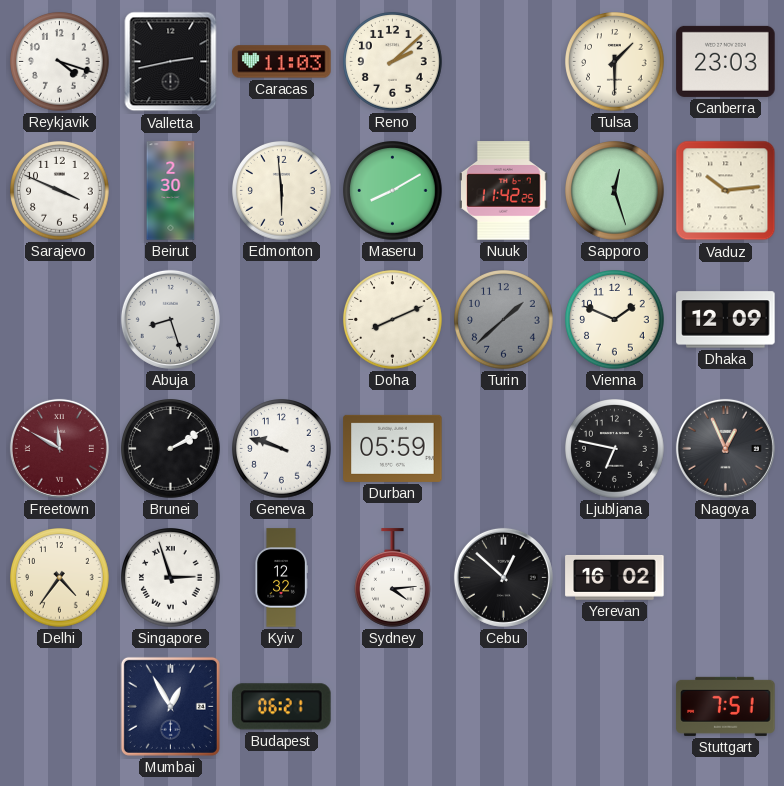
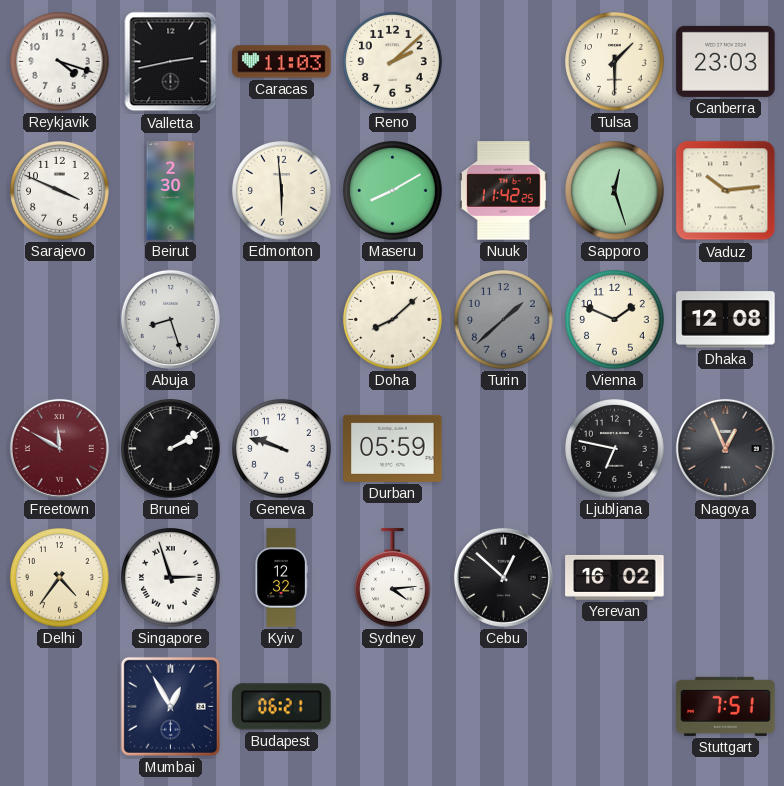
Doha: 8:11 -> 8:08
Dhaka: 12:09 -> 12:08
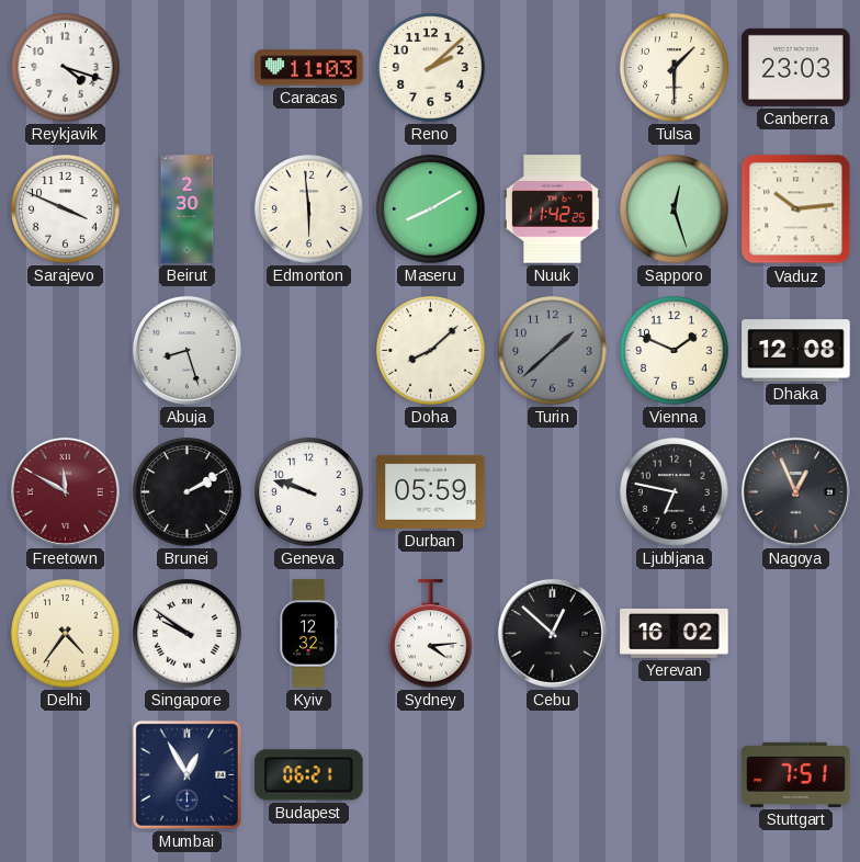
Valletta: 2:43 -> none
Singapore: 2:57 -> 9:51
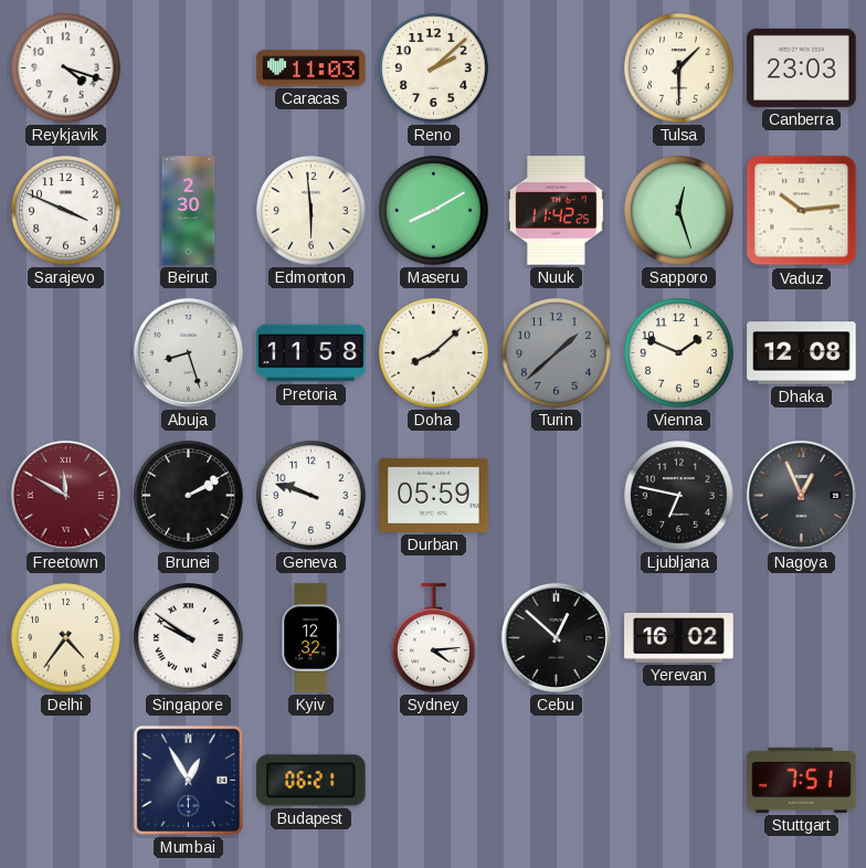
Pretoria: none -> 11:58
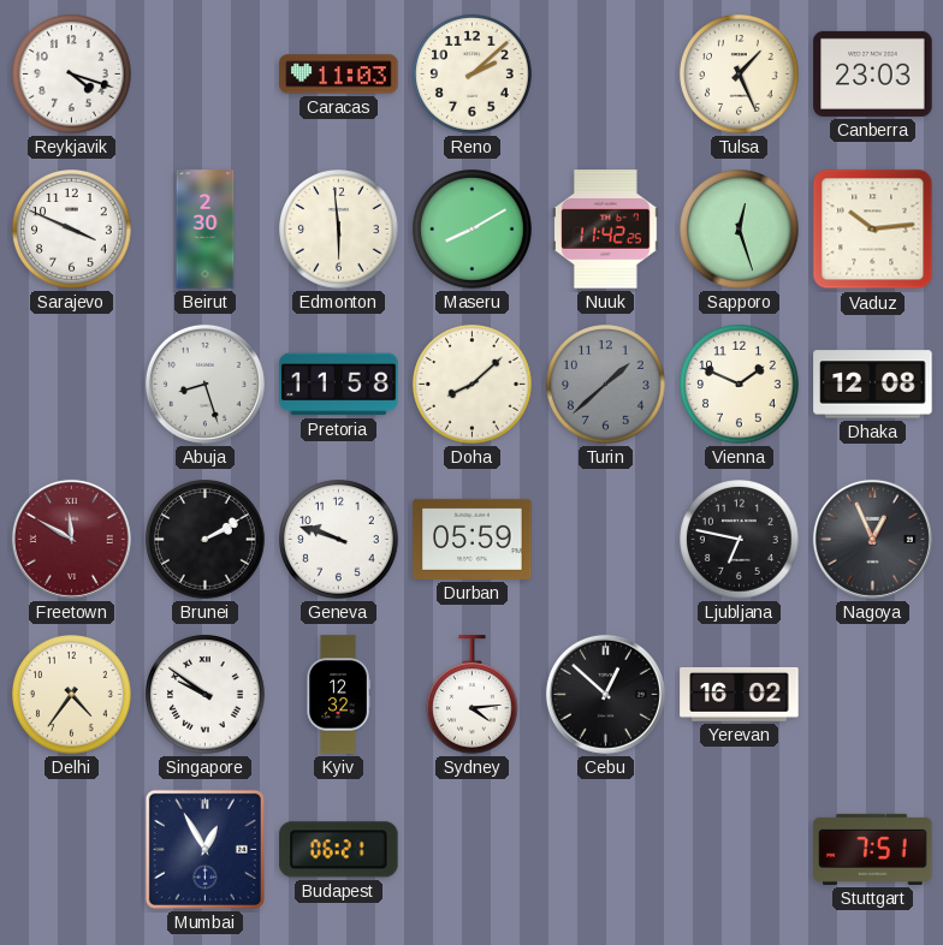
Tulsa: 1:30 -> 1:26
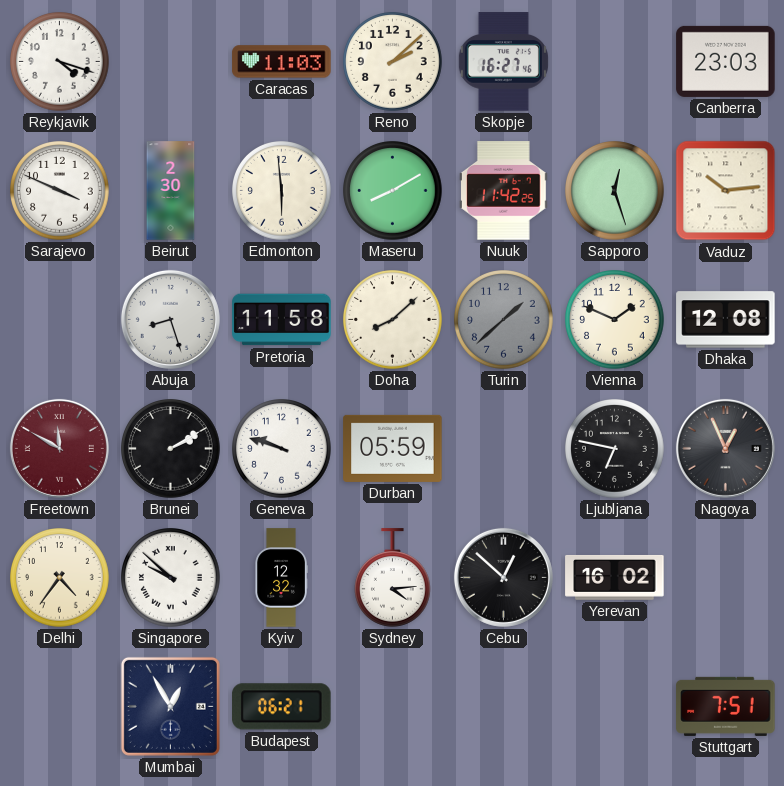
Skopje: none -> 16:27
Tulsa: 1:26 -> none
Singapore: 9:51 -> 9:52
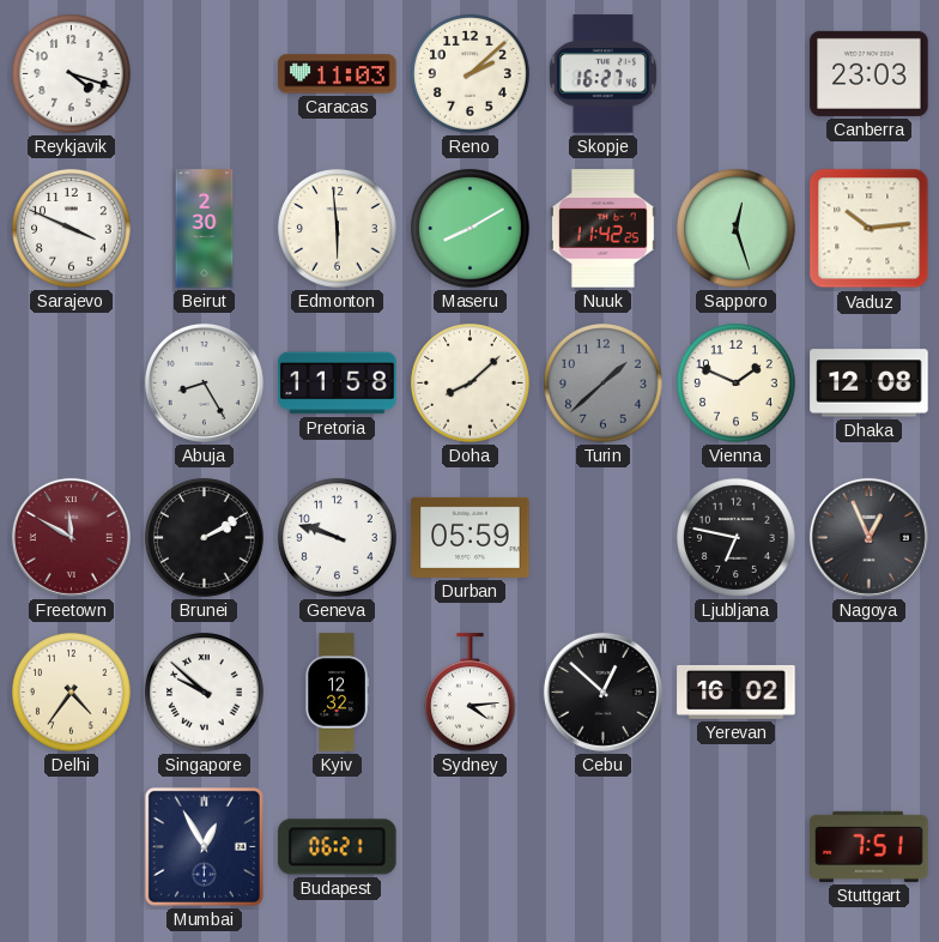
Abuja: 8:27 -> 8:25
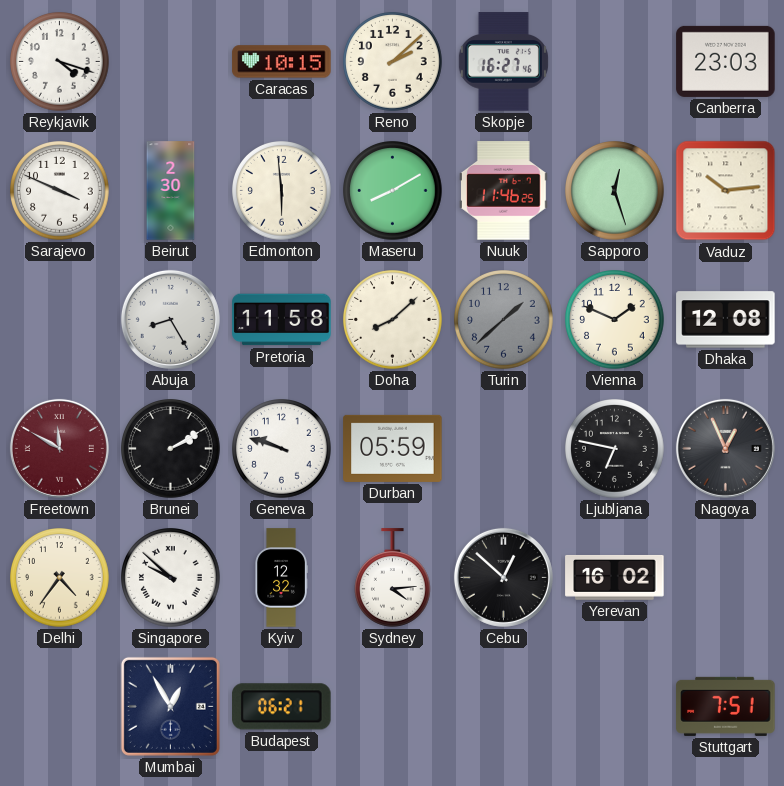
Caracas: 11:03 -> 10:15
Nuuk: 11:42 -> 11:46
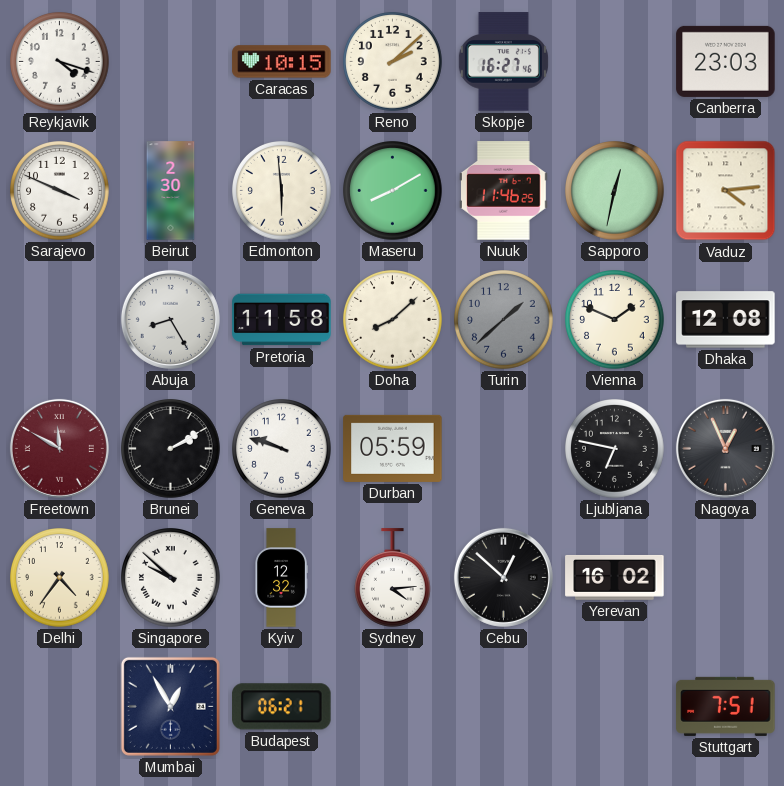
Sapporo: 12:27 -> 12:32
Vaduz: 10:14 -> 4:14
